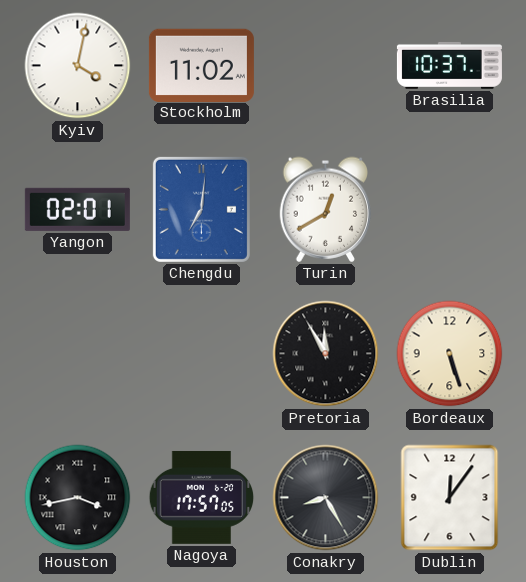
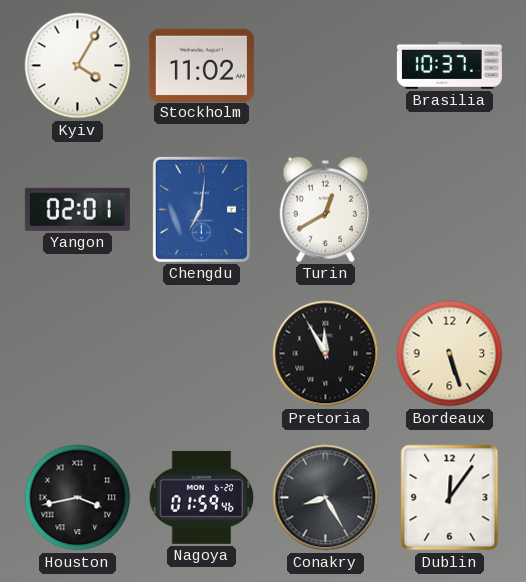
Kyiv: 4:02 -> 4:05
Nagoya: 17:57 -> 01:59
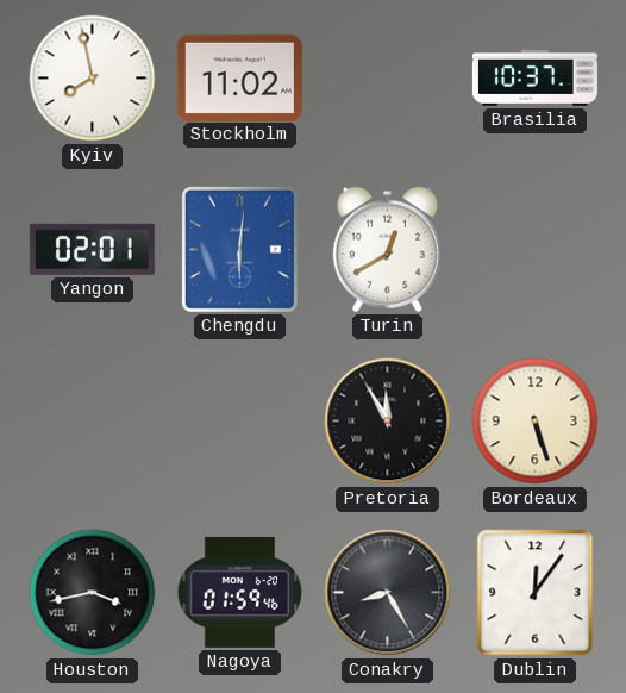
Kyiv: 4:05 -> 7:58
Chengdu: 7:01 -> 6:01
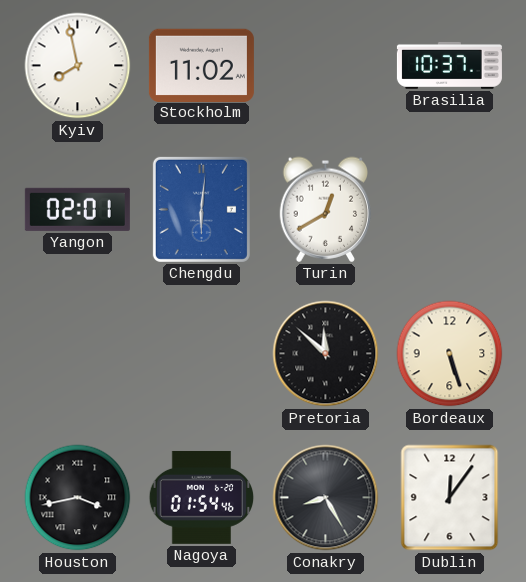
Pretoria: 11:55 -> 11:52
Nagoya: 01:59 -> 01:54
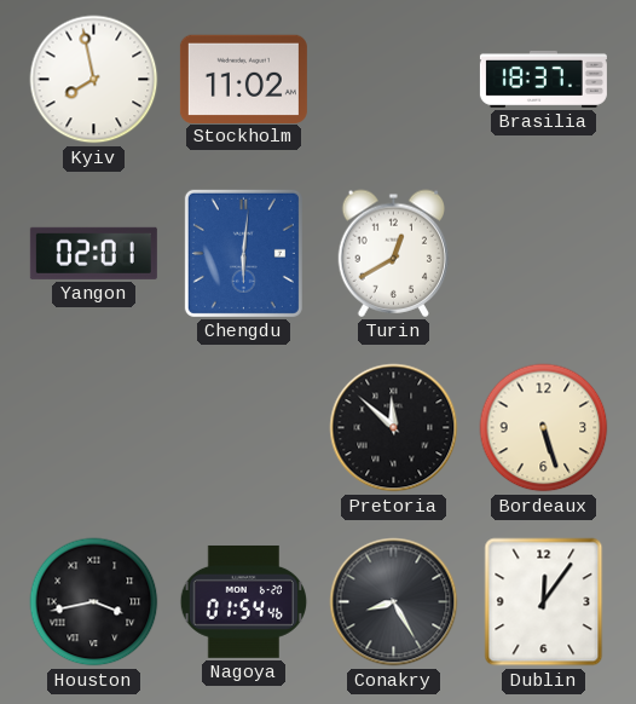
Brasilia: 10:37 -> 18:37
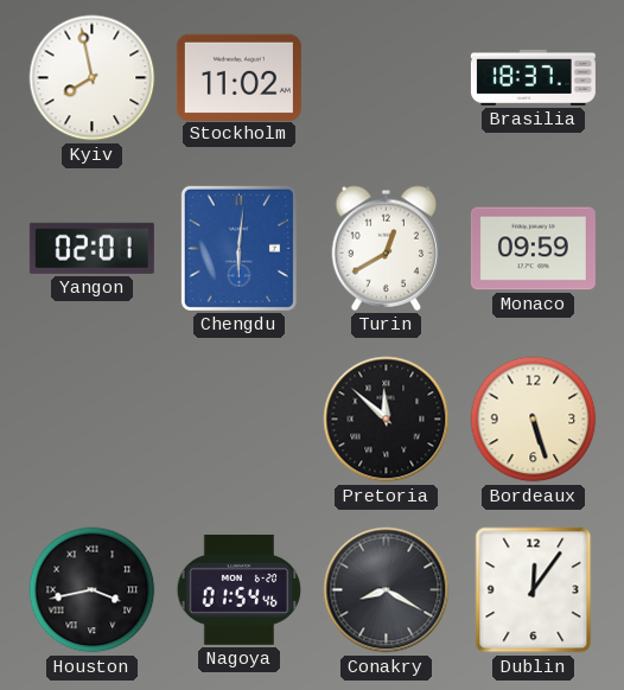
Monaco: none -> 09:59
Conakry: 8:25 -> 8:20
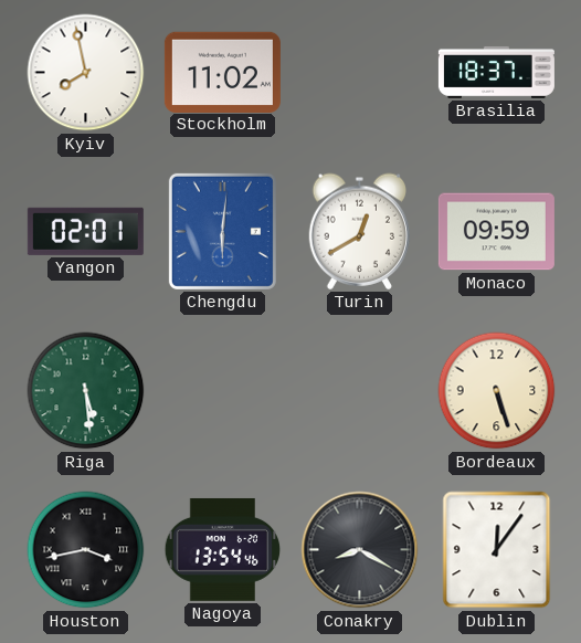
Riga: none -> 5:29
Pretoria: 11:52 -> none
Nagoya: 01:54 -> 13:54
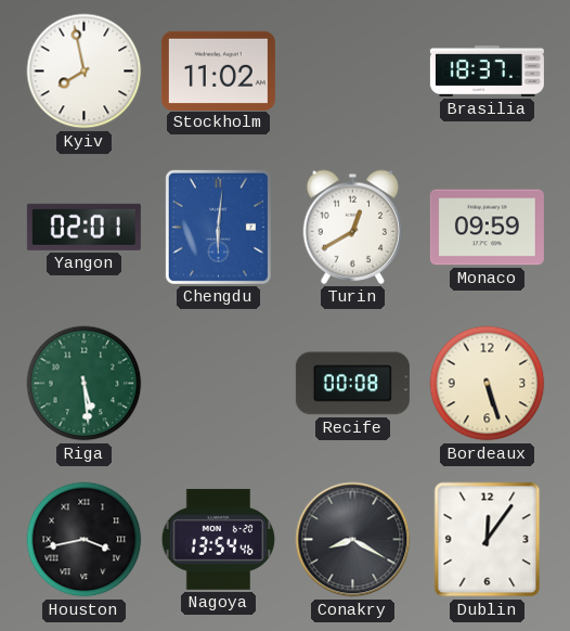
Recife: none -> 00:08
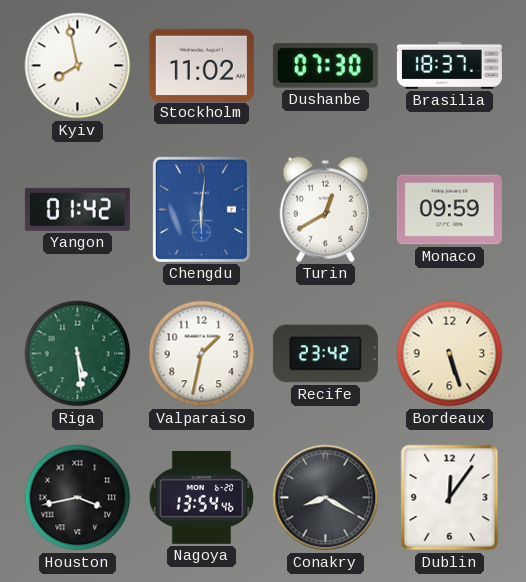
Dushanbe: none -> 07:30
Yangon: 02:01 -> 01:42
Valparaiso: none -> 1:32
Recife: 00:08 -> 23:42
